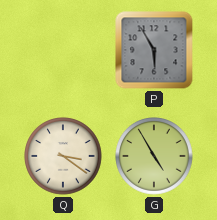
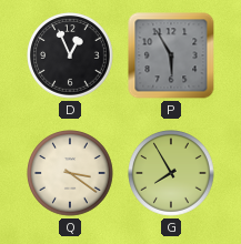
D: none -> 12:56
G: 4:55 -> 7:55
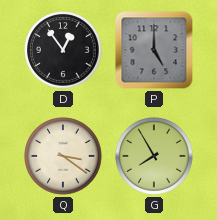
D: 12:56 -> 12:54
P: 5:55 -> 5:00
